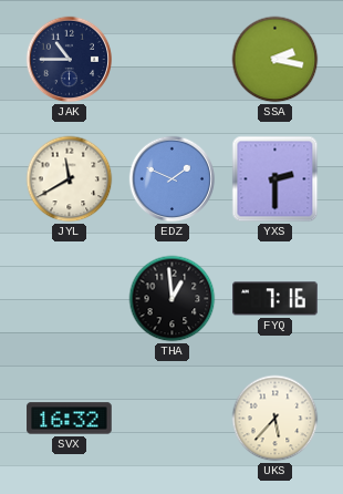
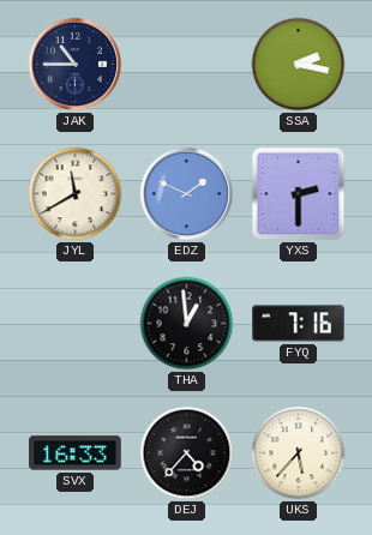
SVX: 16:32 -> 16:33
DEJ: none -> 4:37
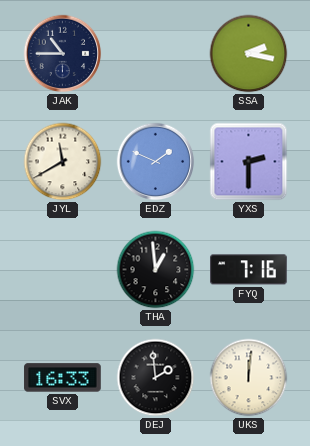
DEJ: 4:37 -> 1:59
UKS: 5:37 -> 12:01
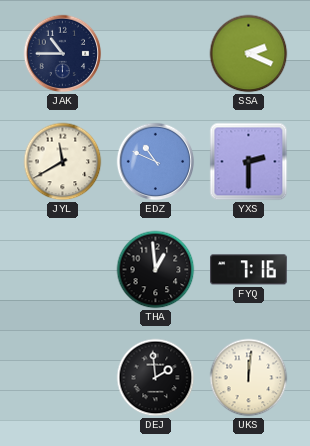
SSA: 2:17 -> 2:19
EDZ: 1:49 -> 10:49
SVX: 16:33 -> none
